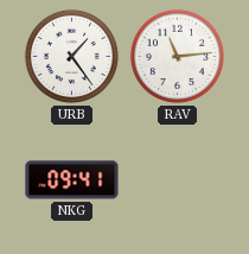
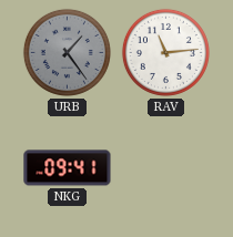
URB dial: white -> grey
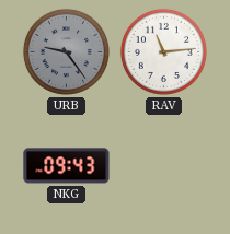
URB: 1:24 -> 9:24
NKG: 09:41 -> 09:43
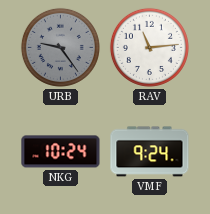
NKG: 09:43 -> 10:24
VMF: none -> 9:24
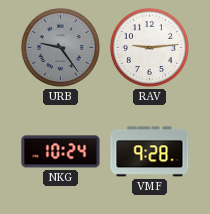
RAV: 11:14 -> 9:14
VMF: 9:24 -> 9:28
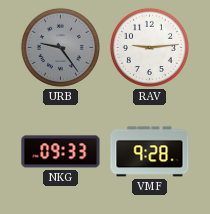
NKG: 10:24 -> 09:33
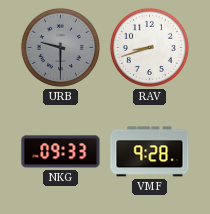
URB: 9:24 -> 9:30
RAV: 9:14 -> 8:42
